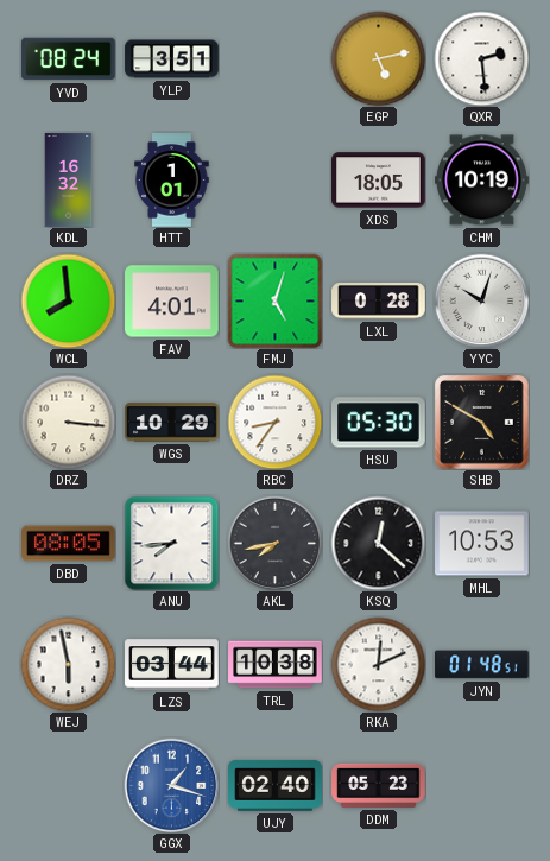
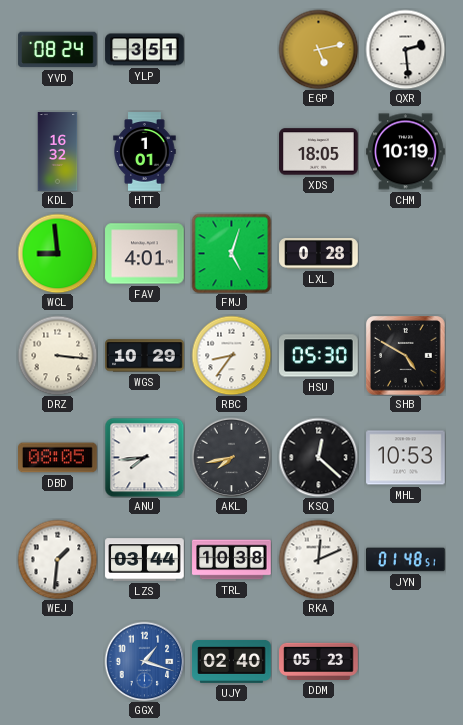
WCL: 7:59 -> 8:59
YYC: 10:03 -> none
WEJ: 5:58 -> 1:31
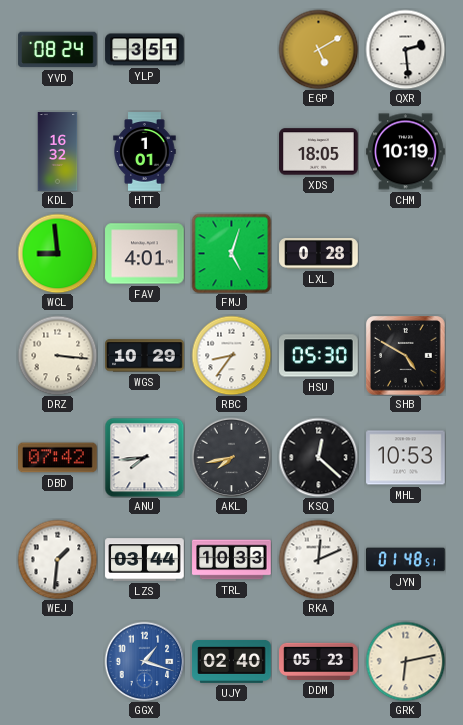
EGP: 5:13 -> 5:10
DBD: 08:05 -> 07:42
TRL: 10:38 -> 10:33
GRK: none -> 6:13
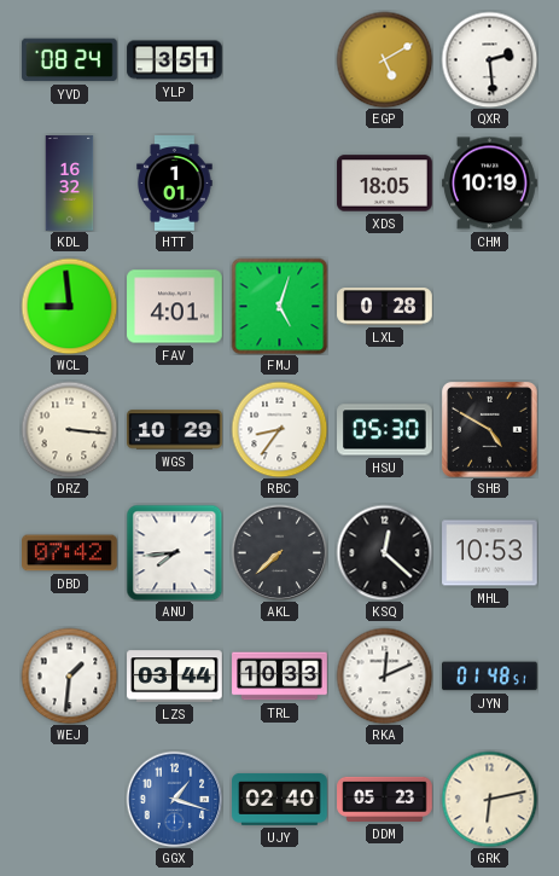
AKL: 7:43 -> 7:38
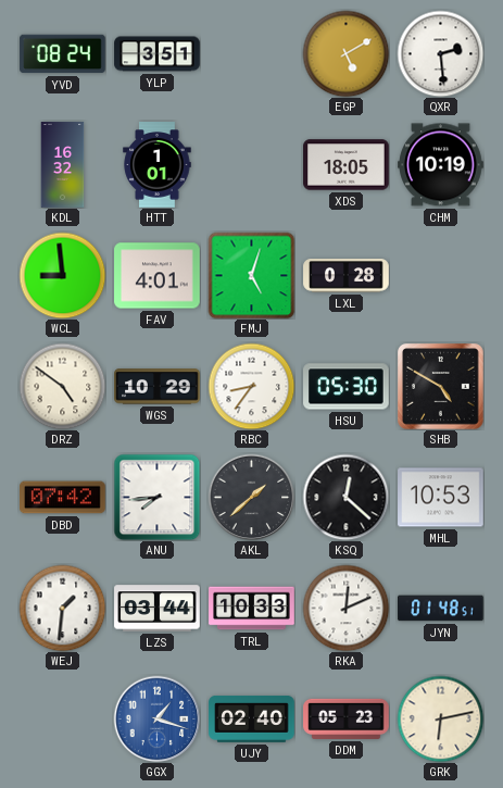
DRZ: 3:16 -> 4:51
AKL: 7:38 -> 1:38
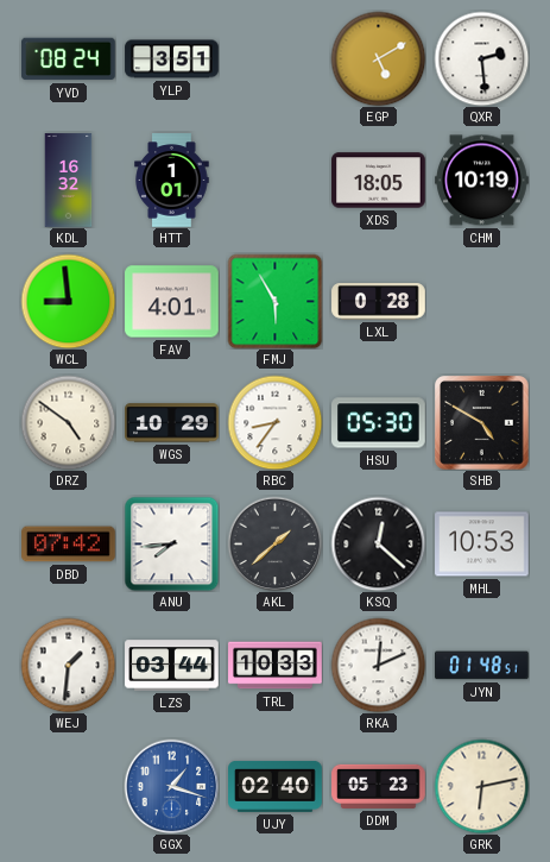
FMJ: 5:03 -> 5:55
